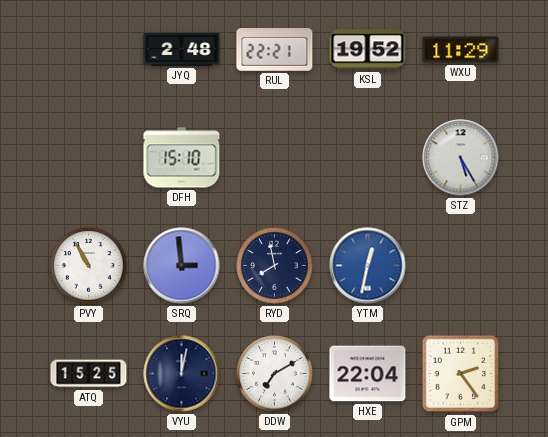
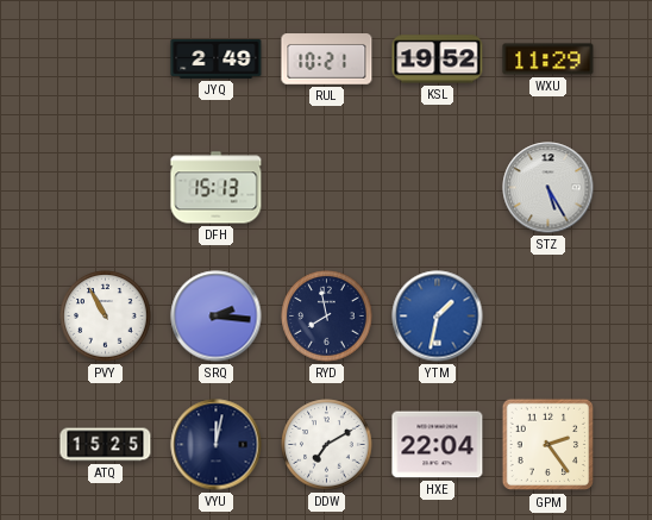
JYQ: 2:48 -> 2:49
RUL: 22:21 -> 10:21
DFH: 15:10 -> 15:13
SRQ: 2:59 -> 2:16
YTM: 12:32 -> 1:32
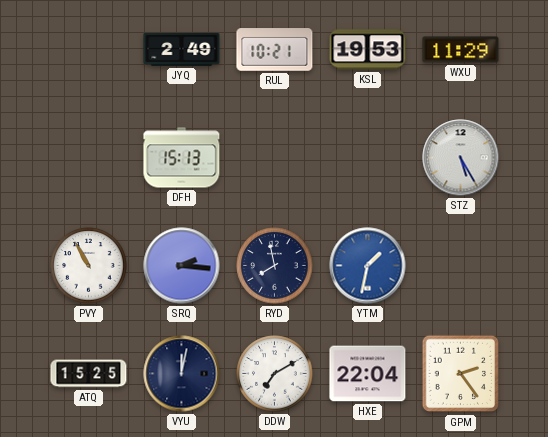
KSL: 19:52 -> 19:53
